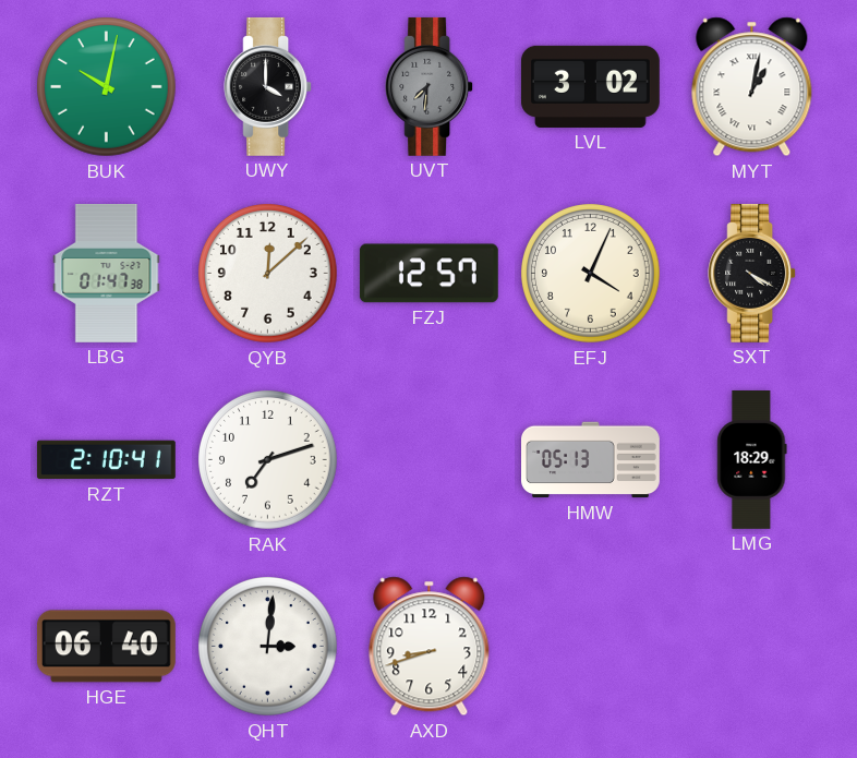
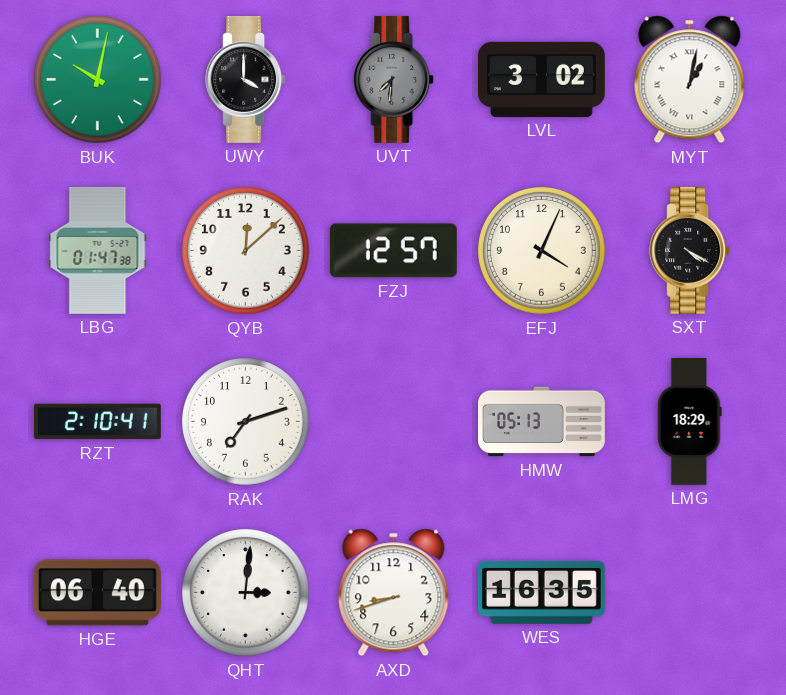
WES: none -> 16:35
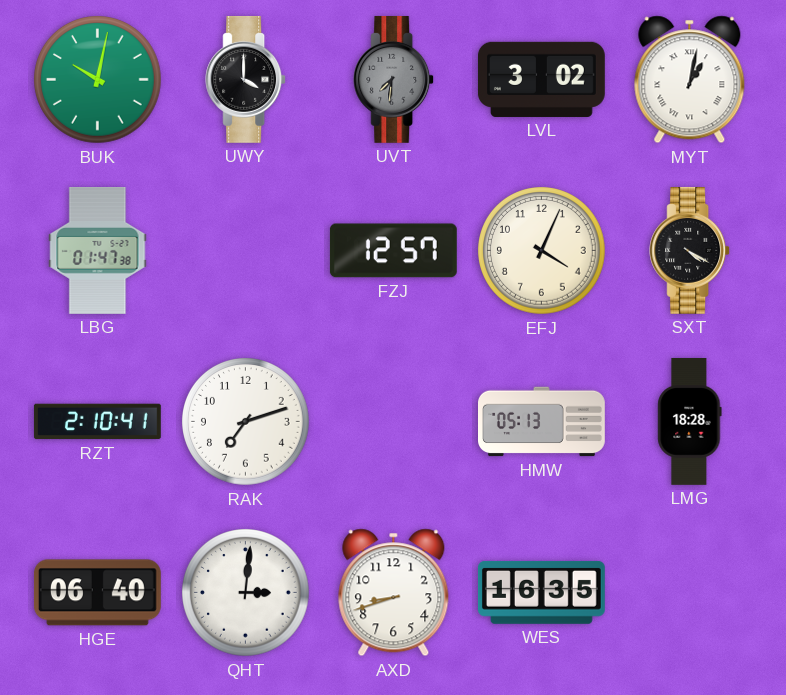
QYB: 12:08 -> none
LMG: 18:29 -> 18:28
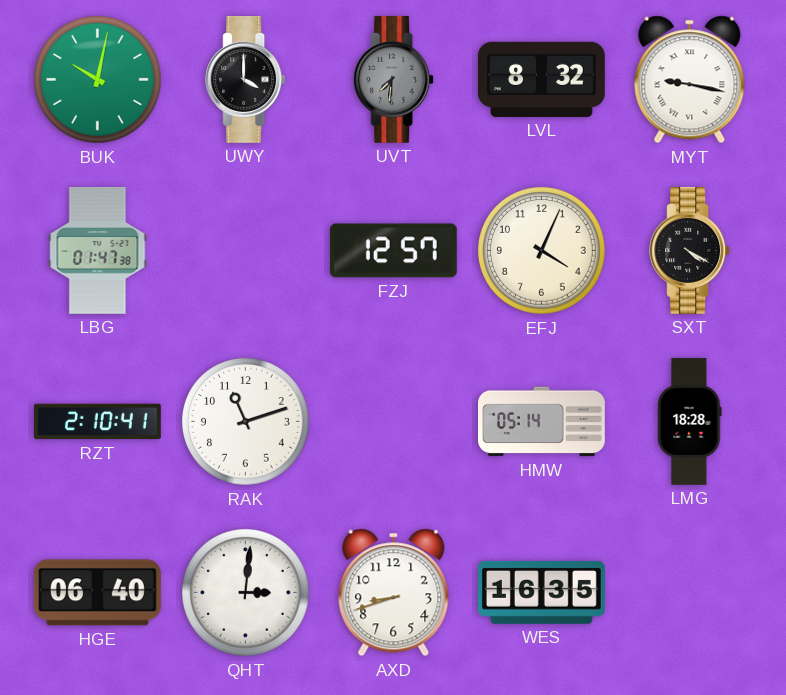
LVL: 3:02 -> 8:32
MYT: 1:02 -> 9:17
RAK: 7:12 -> 11:12
HMW: 05:13 -> 05:14
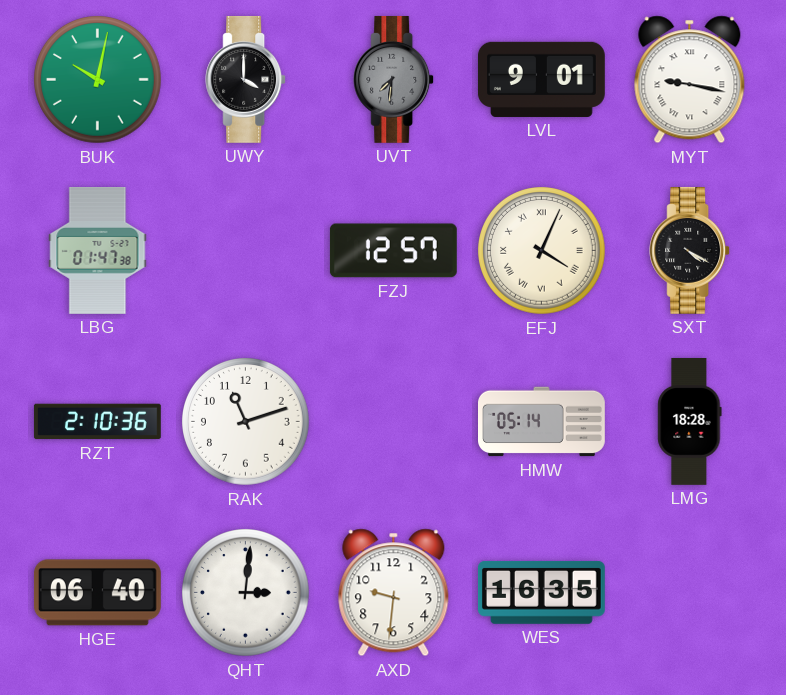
LVL: 8:32 -> 9:01
EFJ numerals: Arabic -> Roman
RZT: 2:10:41 -> 2:10:36
AXD: 8:42 -> 9:31
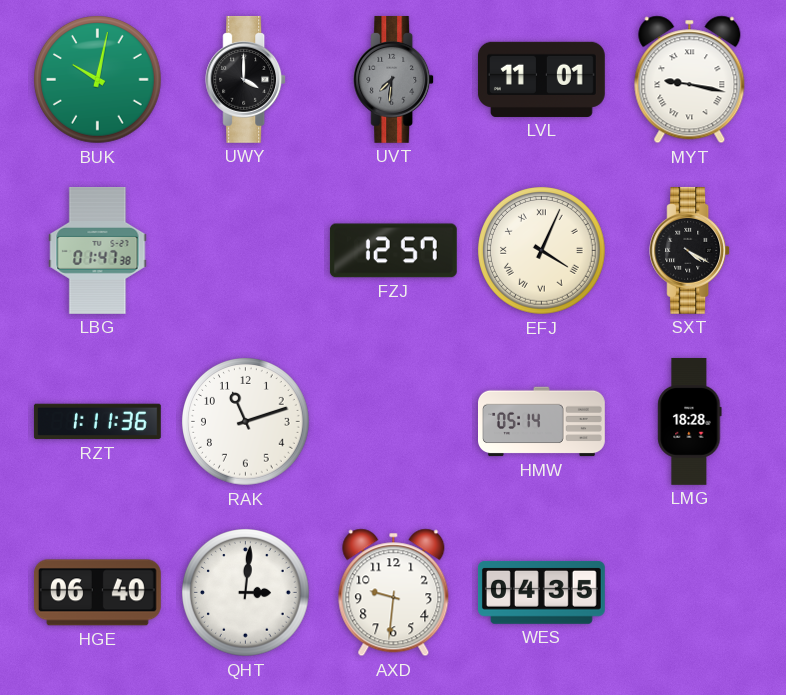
LVL: 9:01 -> 11:01
RZT: 2:10 -> 1:11
WES: 16:35 -> 04:35
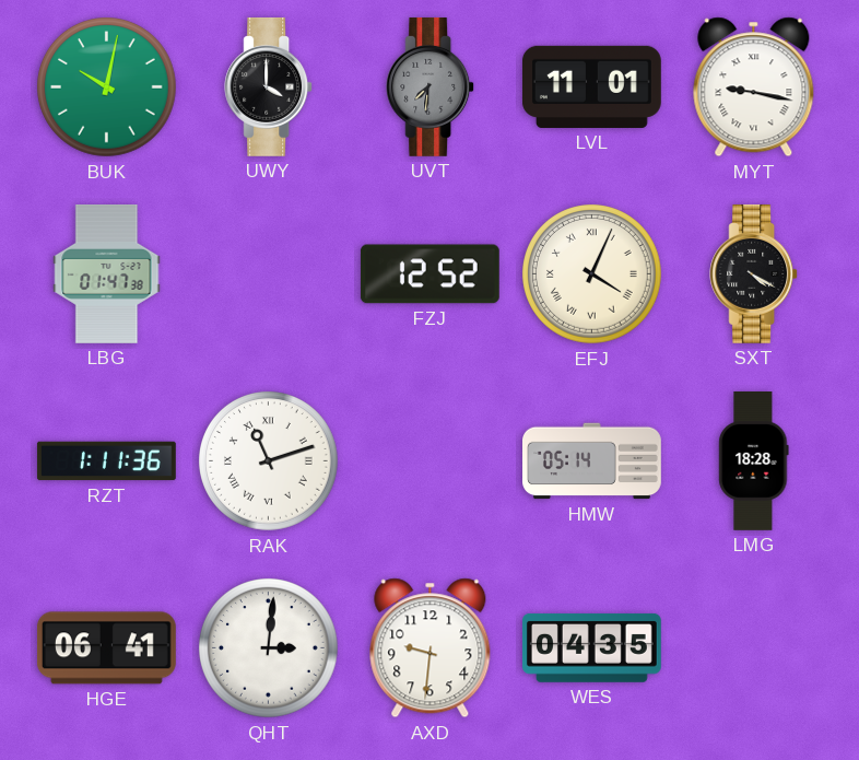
FZJ: 12:57 -> 12:52
RAK numerals: Arabic -> Roman
HGE: 06:40 -> 06:41
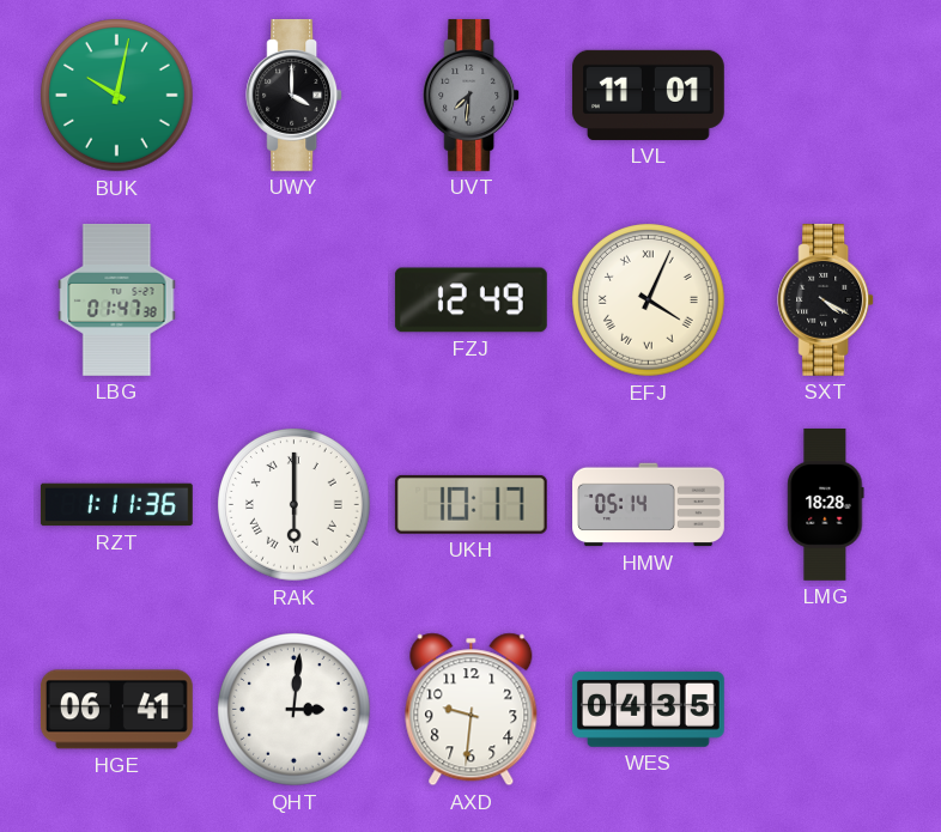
MYT: 9:17 -> none
FZJ: 12:52 -> 12:49
RAK: 11:12 -> 6:00
UKH: none -> 10:17
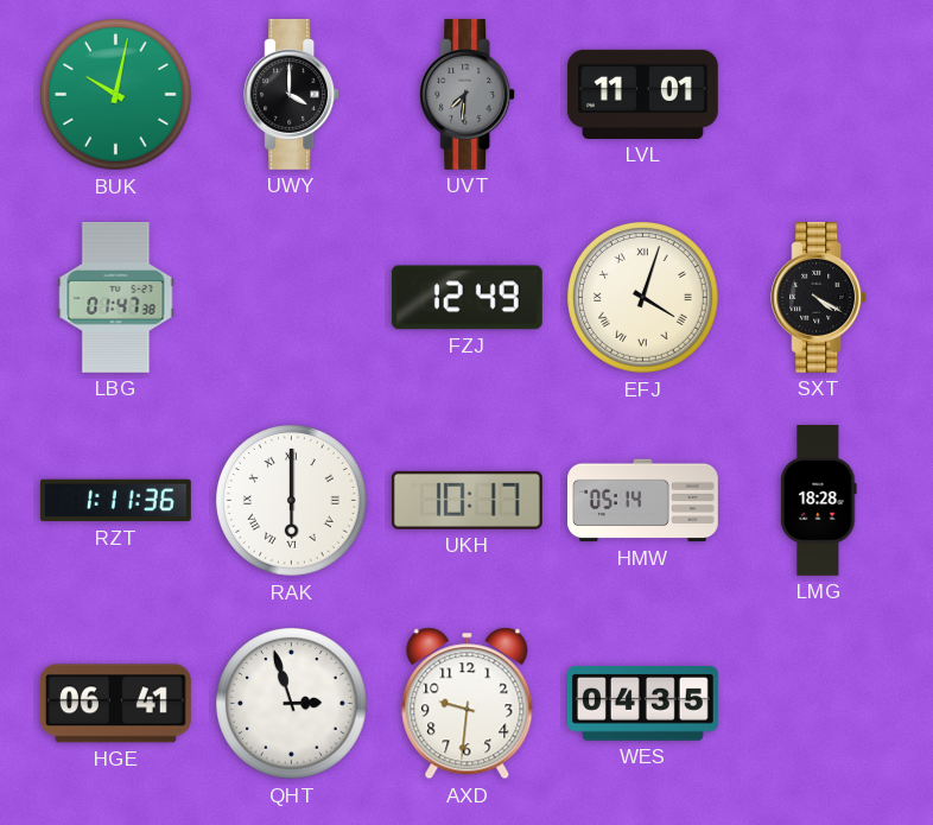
EFJ: 4:04 -> 4:03
QHT: 3:01 -> 2:57
